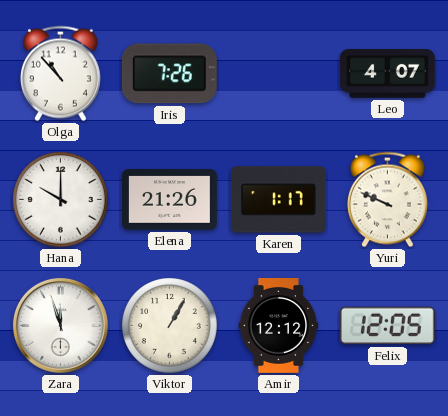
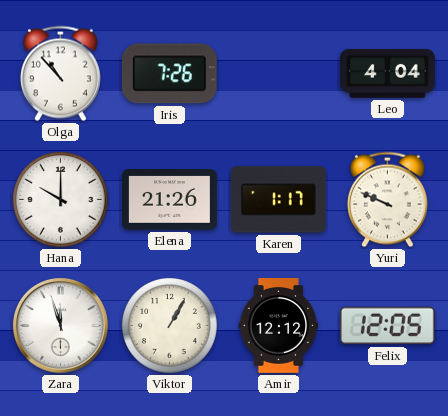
Leo: 4:07 -> 4:04
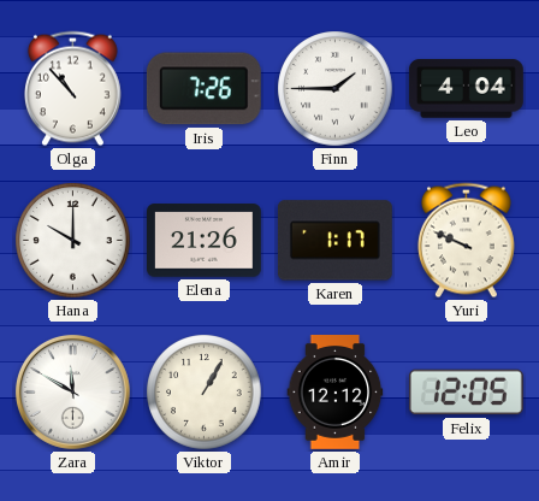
Finn: none -> 1:45
Zara: 11:57 -> 11:50
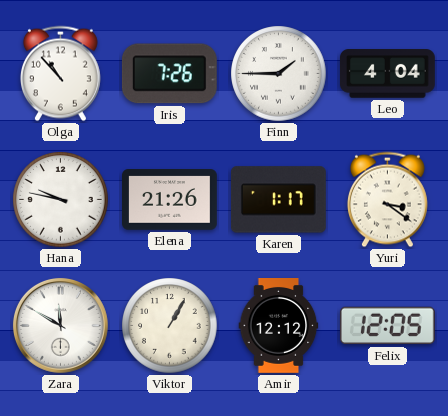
Hana: 10:00 -> 9:47
Yuri: 9:49 -> 3:21
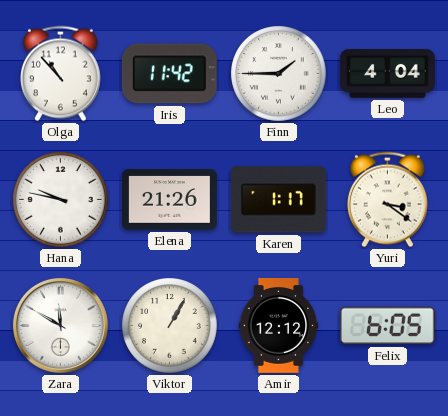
Iris: 7:26 -> 11:42
Felix: 12:05 -> 6:05
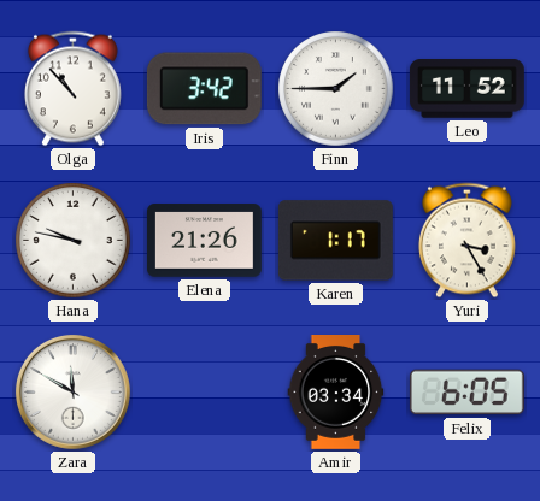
Iris: 11:42 -> 3:42
Leo: 4:04 -> 11:52
Yuri: 3:21 -> 3:25
Viktor: 1:05 -> none
Amir: 12:12 -> 03:34
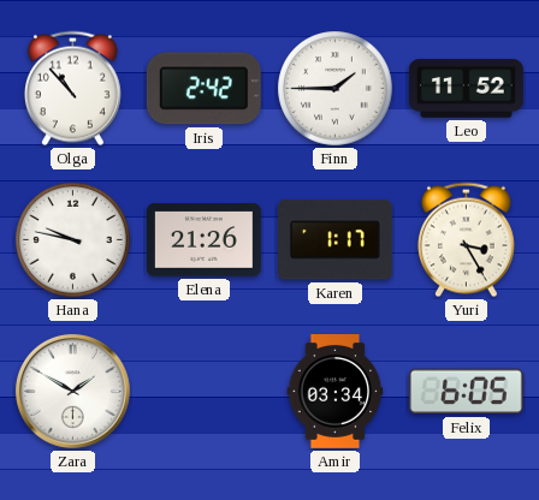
Iris: 3:42 -> 2:42
Zara: 11:50 -> 1:50
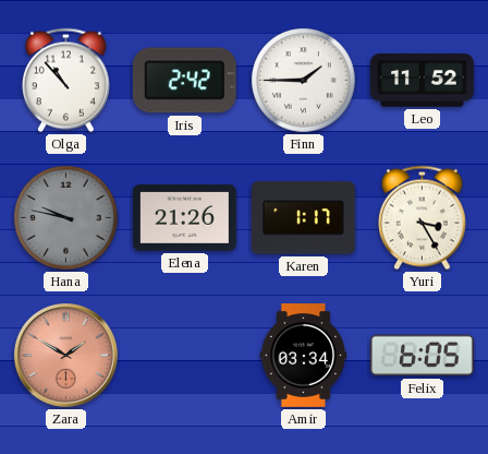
Hana dial: white -> grey
Zara dial: white -> salmon
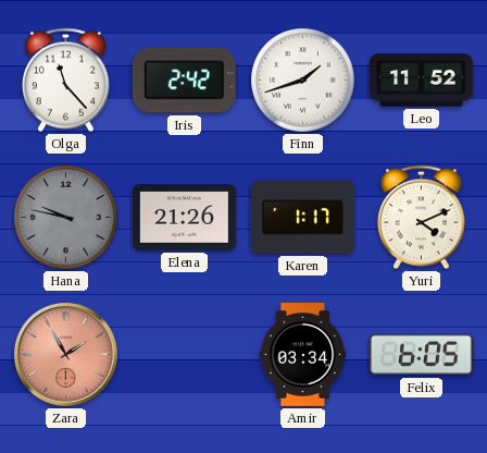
Olga: 10:53 -> 11:23
Finn: 1:45 -> 1:42
Yuri: 3:25 -> 4:11
Zara: 1:50 -> 1:55
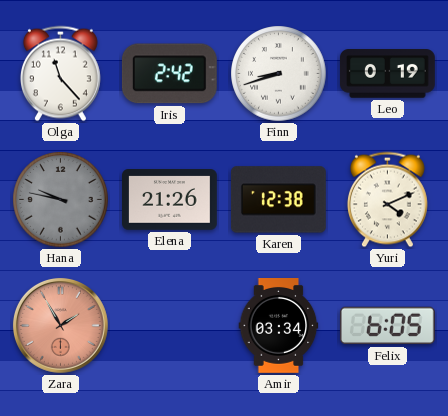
Finn: 1:42 -> 8:42
Leo: 11:52 -> 0:19
Karen: 1:17 -> 12:38
